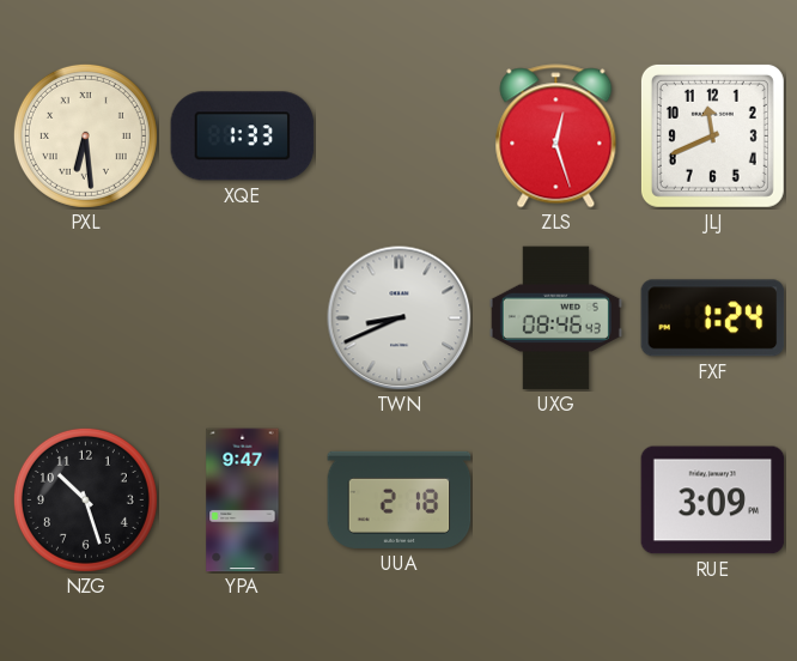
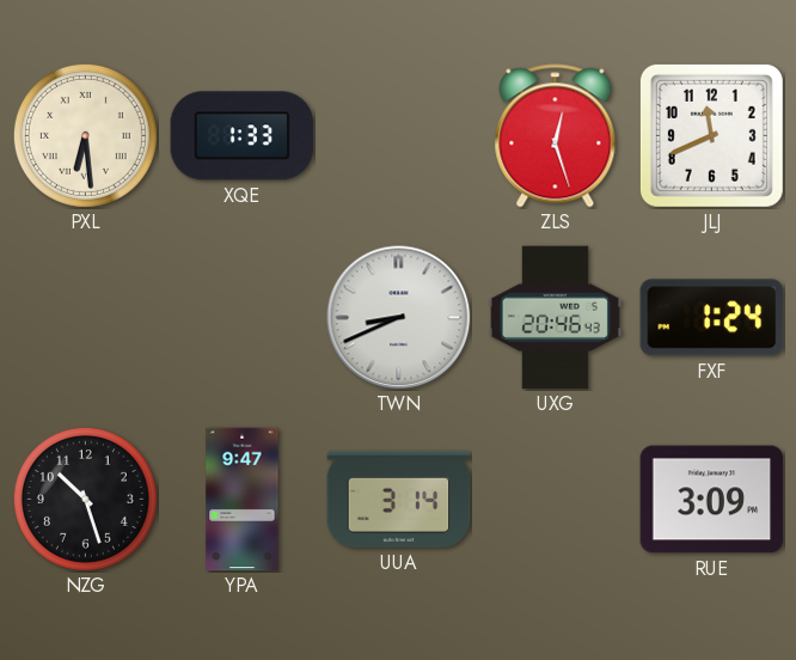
UXG: 08:46 -> 20:46
UUA: 2:18 -> 3:14
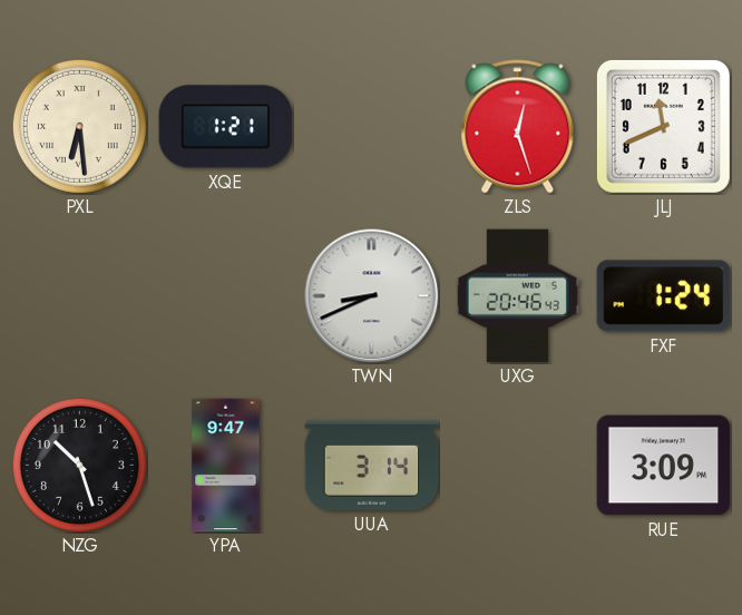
XQE: 1:33 -> 1:21
